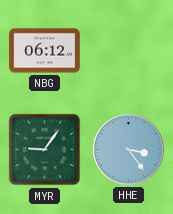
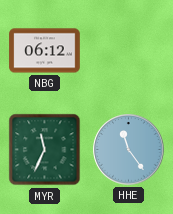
MYR: 9:06 -> 11:34
HHE: 3:24 -> 11:24
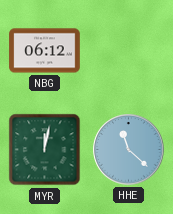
MYR: 11:34 -> 12:02
HHE: 11:24 -> 11:22
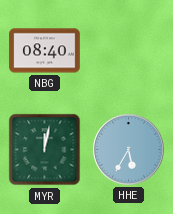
NBG: 06:12 -> 08:40
HHE: 11:22 -> 5:35
